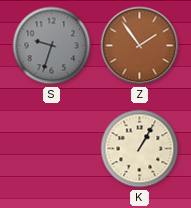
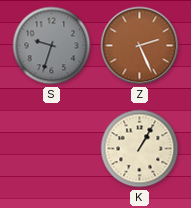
Z: 1:54 -> 2:26
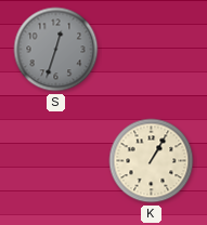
S: 9:33 -> 12:33
Z: 2:26 -> none
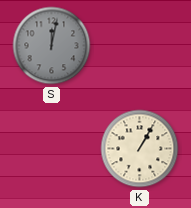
S: 12:33 -> 12:02
